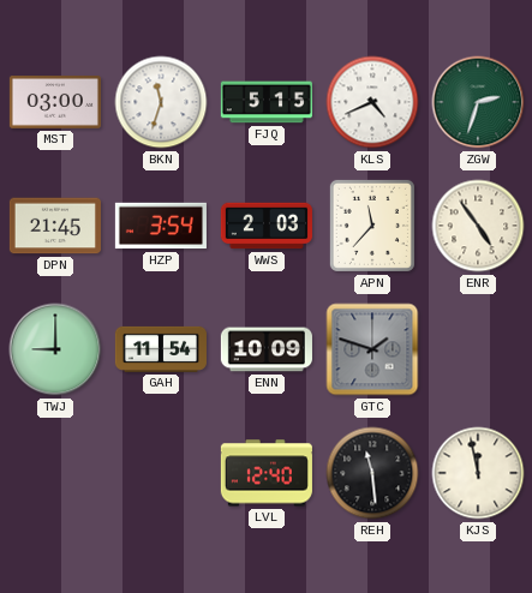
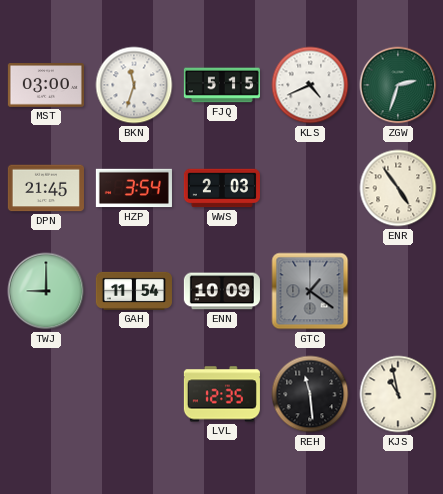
APN: 11:37 -> none
GTC: 1:48 -> 1:21
LVL: 12:40 -> 12:35
KJS: 11:58 -> 10:58
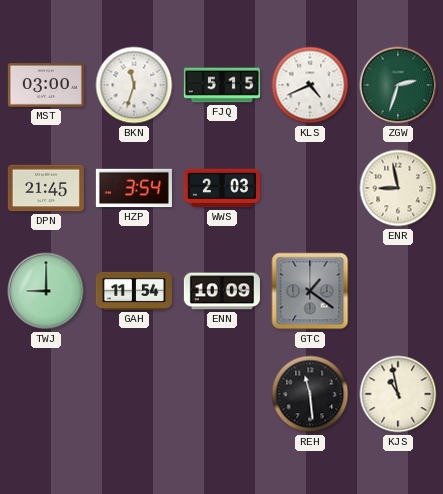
ENR: 4:54 -> 8:58
LVL: 12:35 -> none
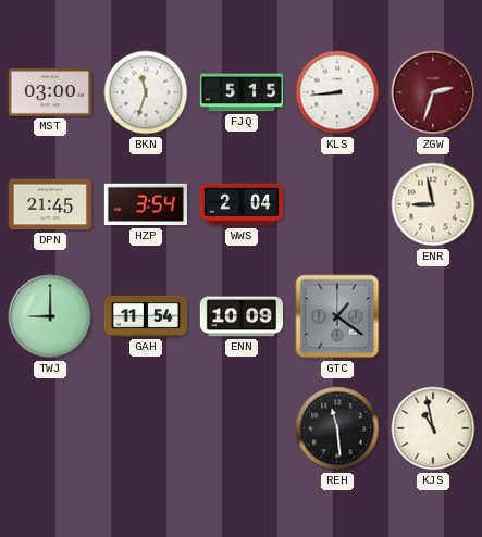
KLS: 4:41 -> 8:44
ZGW dial: green -> burgundy
WWS: 2:03 -> 2:04
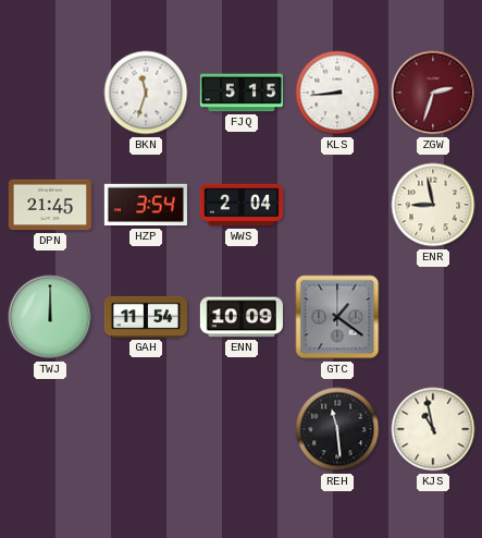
MST: 03:00 -> none
TWJ: 9:00 -> 12:00
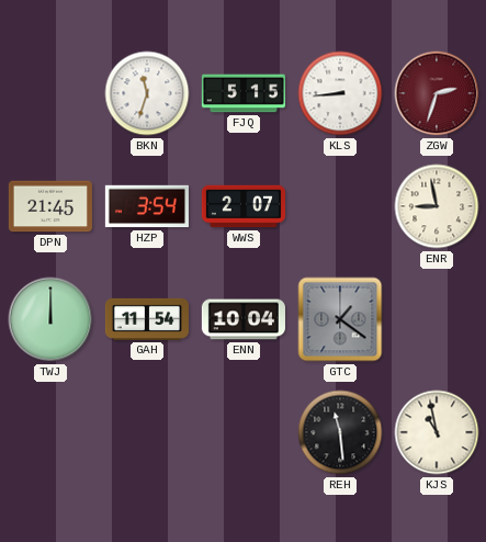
WWS: 2:04 -> 2:07
ENN: 10:09 -> 10:04
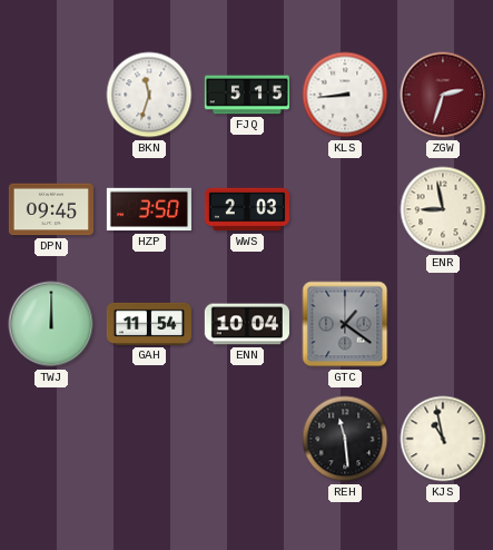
DPN: 21:45 -> 09:45
HZP: 3:54 -> 3:50
WWS: 2:07 -> 2:03
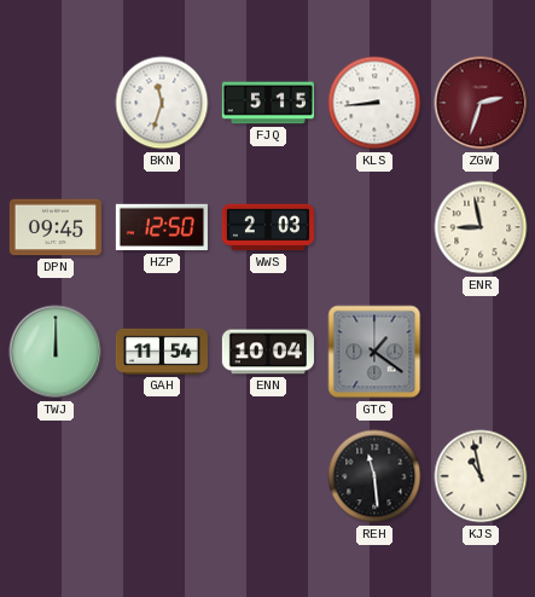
HZP: 3:50 -> 12:50
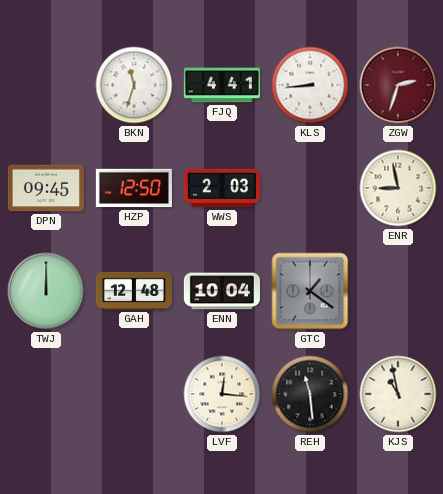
FJQ: 5:15 -> 4:41
GAH: 11:54 -> 12:48
LVF: none -> 12:16
